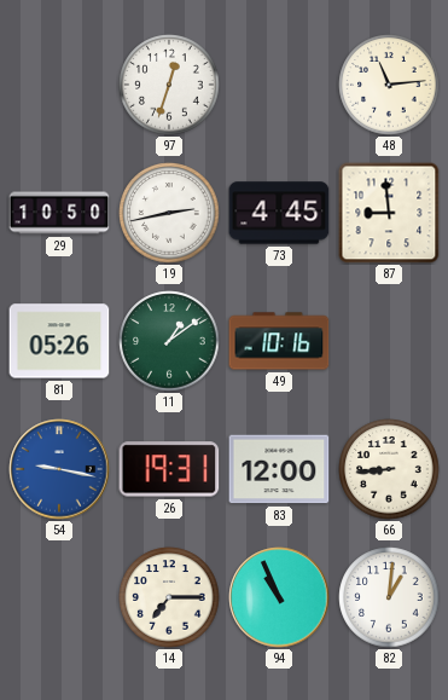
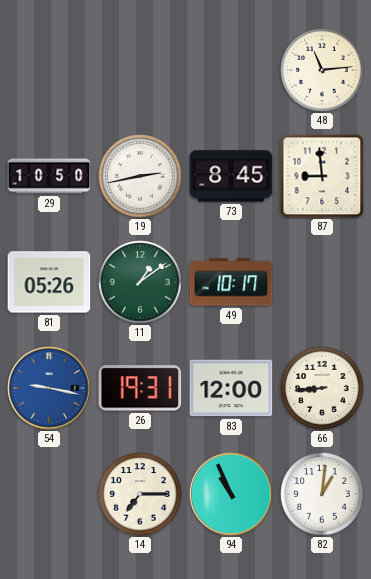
97: 12:33 -> none
73: 4:45 -> 8:45
49: 10:16 -> 10:17
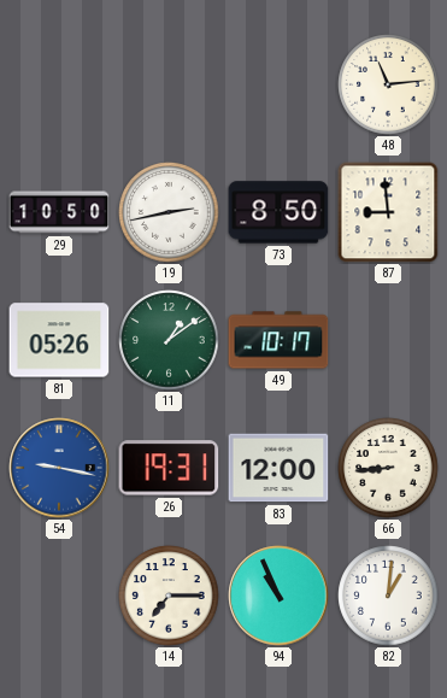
73: 8:45 -> 8:50
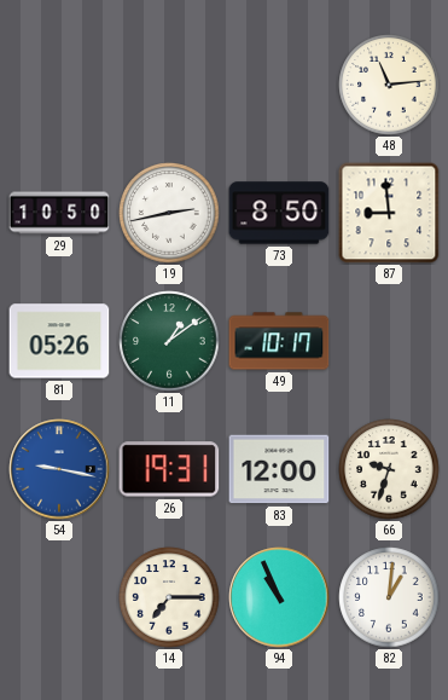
66: 8:44 -> 9:33
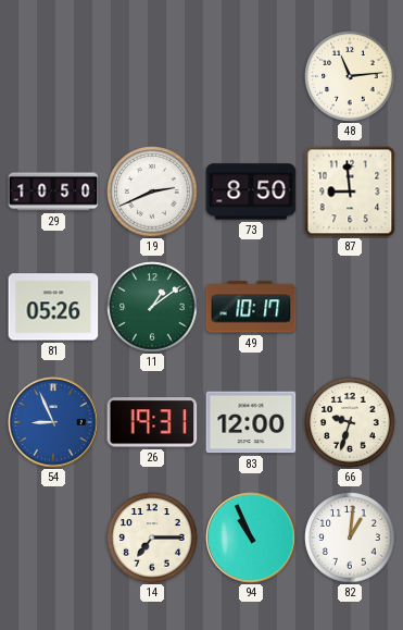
19: 2:43 -> 2:41
54: 9:17 -> 8:56
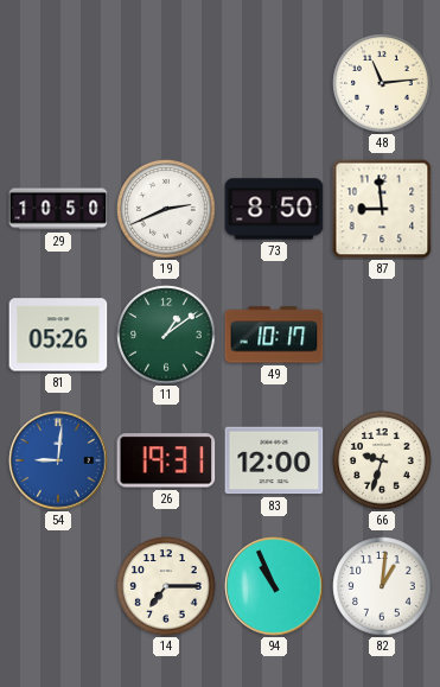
54: 8:56 -> 9:01
